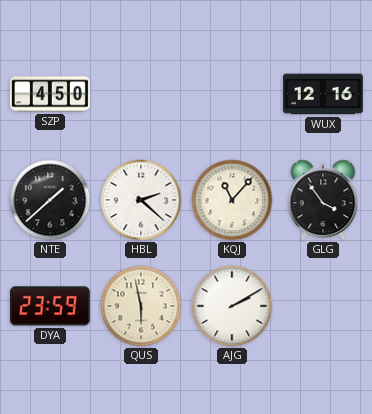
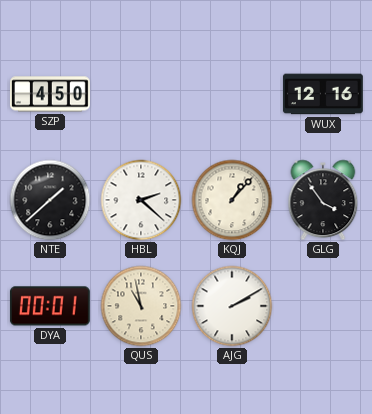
KQJ: 11:07 -> 1:07
DYA: 23:59 -> 00:01
QUS: 5:58 -> 10:58
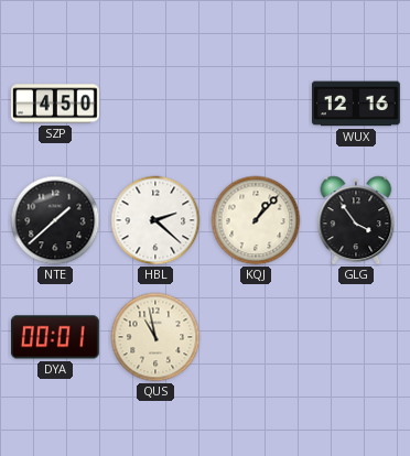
AJG: 2:10 -> none
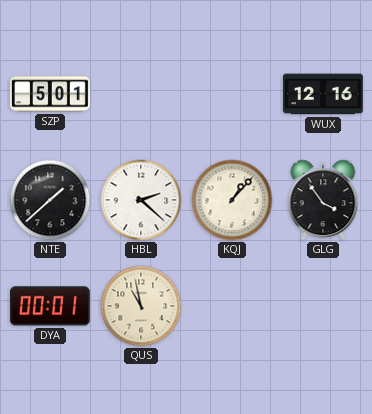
SZP: 4:50 -> 5:01
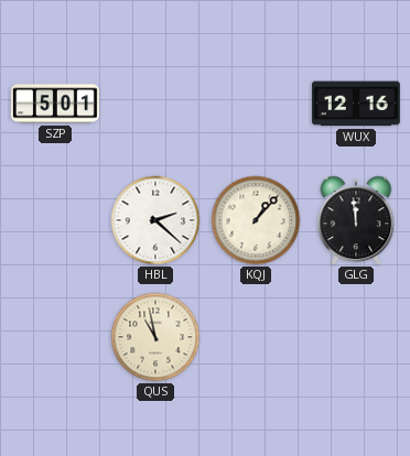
NTE: 1:38 -> none
GLG: 3:54 -> 11:59
DYA: 00:01 -> none
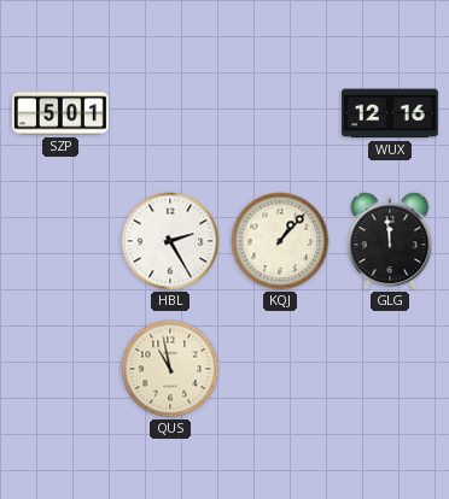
HBL: 2:22 -> 2:25
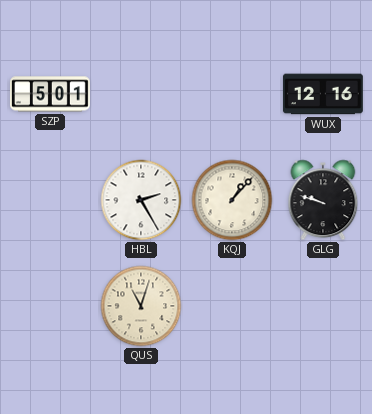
GLG: 11:59 -> 9:48
QUS: 10:58 -> 11:03
